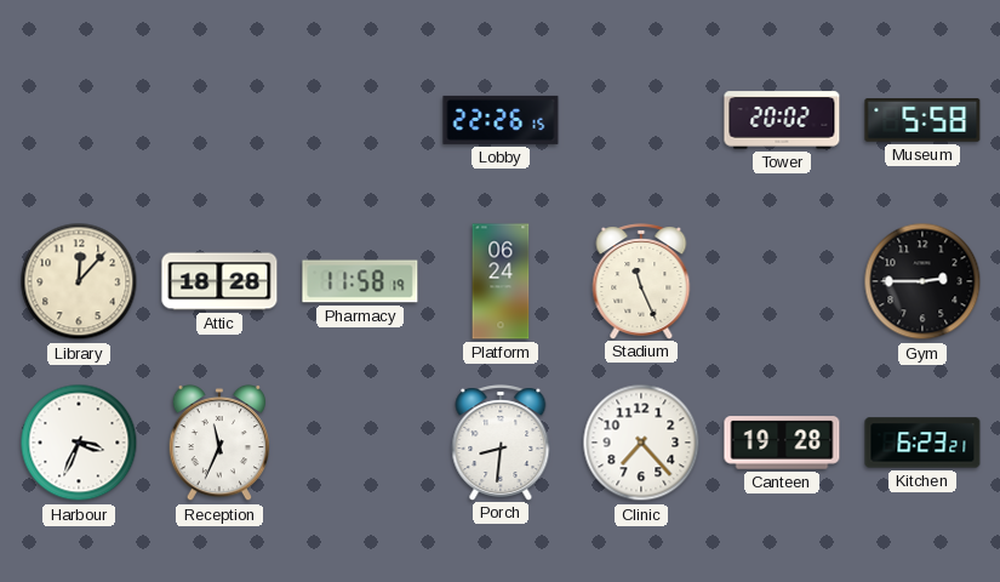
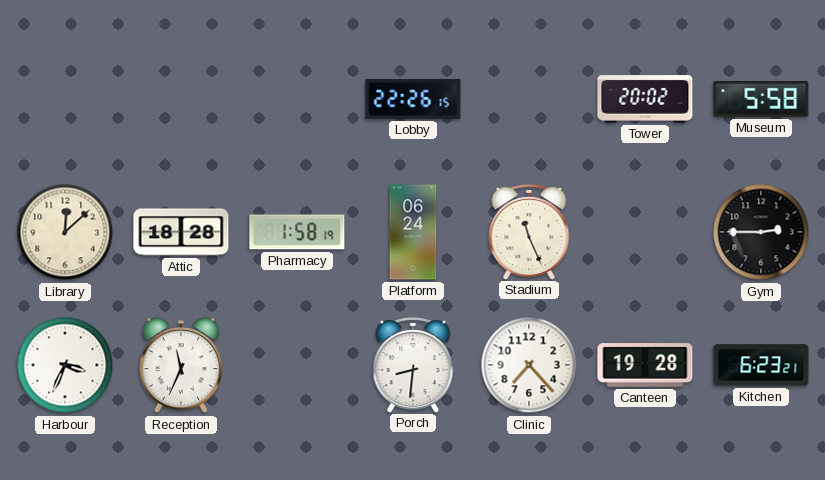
Library: 12:07 -> 12:08
Pharmacy: 11:58 -> 1:58
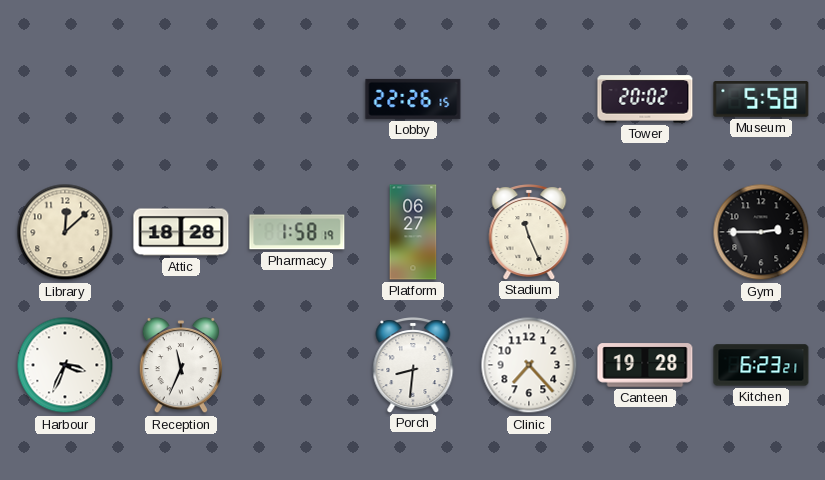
Platform: 06:24 -> 06:27
